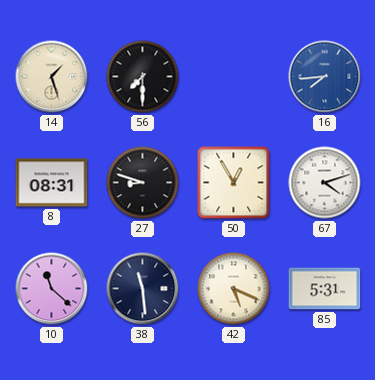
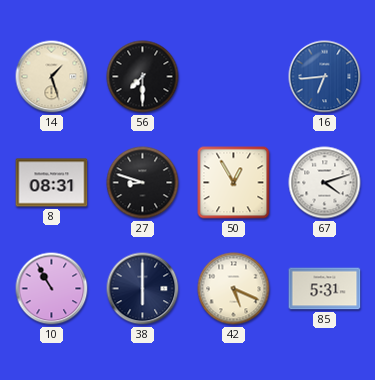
16: 7:44 -> 6:44
10: 11:22 -> 10:55
38: 11:29 -> 6:00
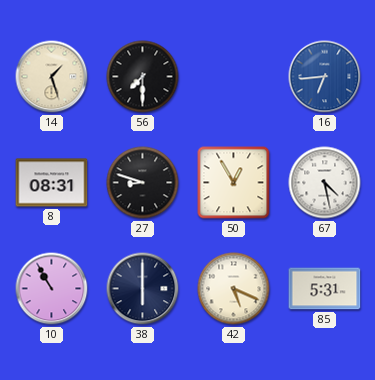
67: 4:12 -> 4:28
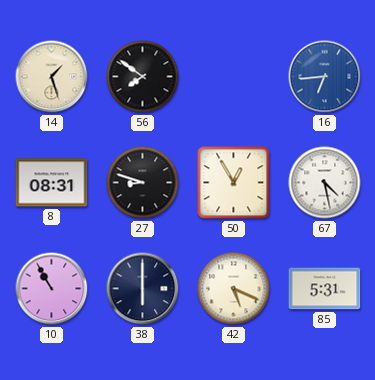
56: 7:30 -> 7:51
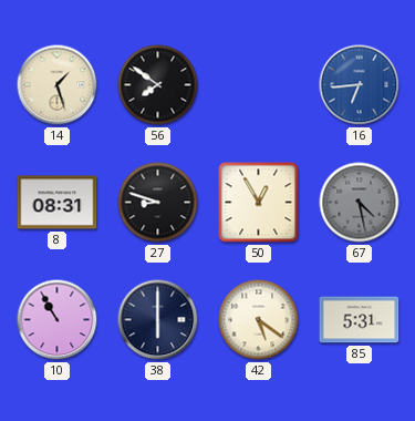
67 dial: white -> grey
42: 5:19 -> 5:21
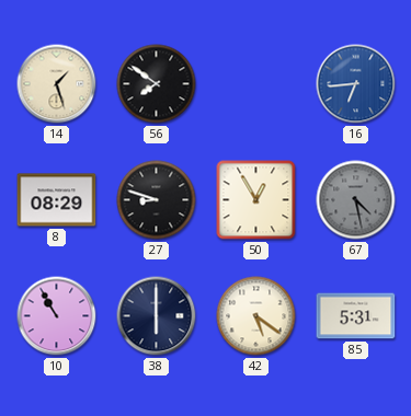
8: 08:31 -> 08:29
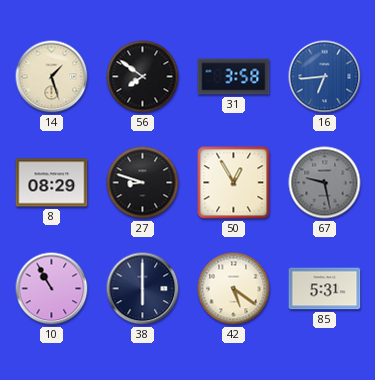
31: none -> 3:58
67: 4:28 -> 9:28
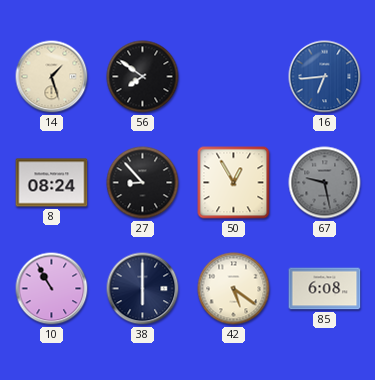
31: 3:58 -> none
8: 08:29 -> 08:24
27: 8:48 -> 8:53
85: 5:31 -> 6:08
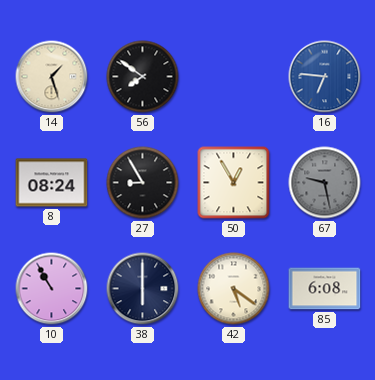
16: 6:44 -> 6:46
27: 8:53 -> 8:55
